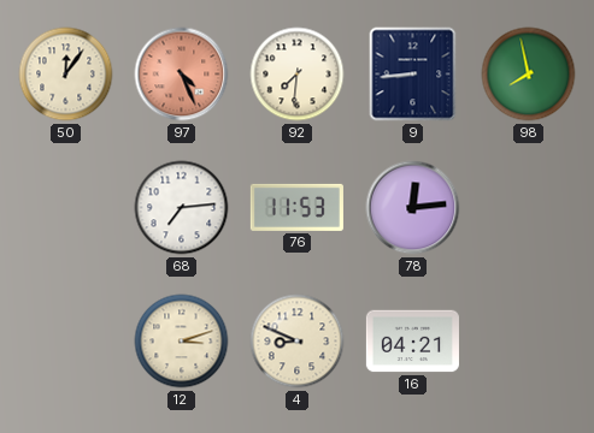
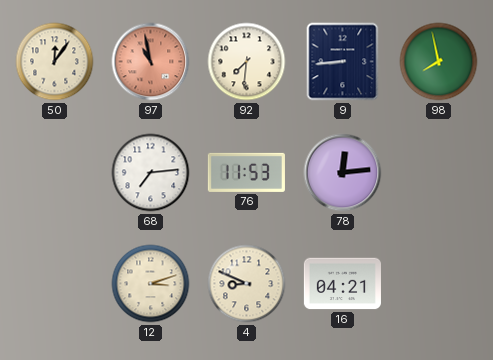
97: 4:26 -> 10:58
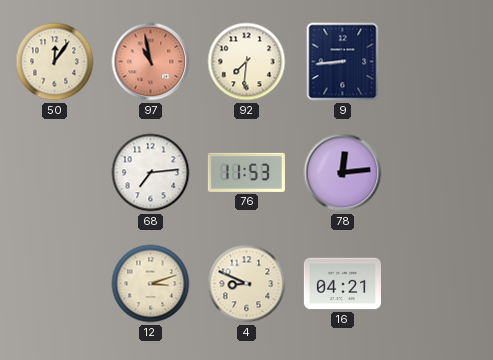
98: 7:58 -> none
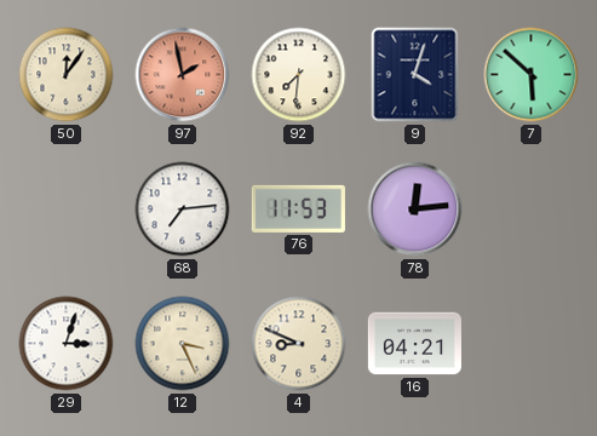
97: 10:58 -> 1:58
9: 8:44 -> 4:03
7: none -> 5:52
29: none -> 3:03
12: 3:12 -> 3:26
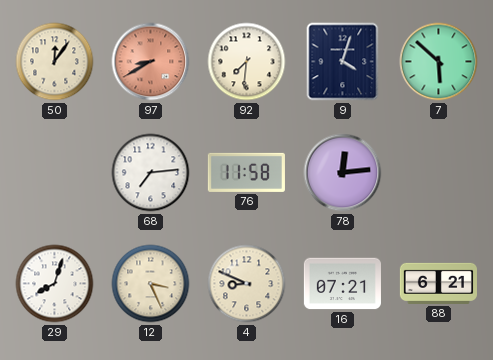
97: 1:58 -> 8:40
76: 11:53 -> 11:58
29: 3:03 -> 8:03
16: 04:21 -> 07:21
88: none -> 6:21
